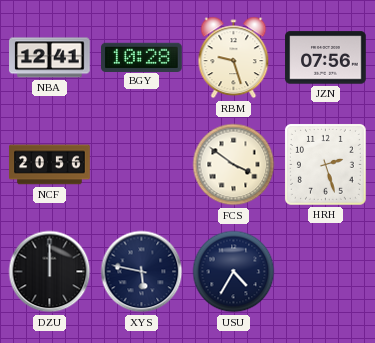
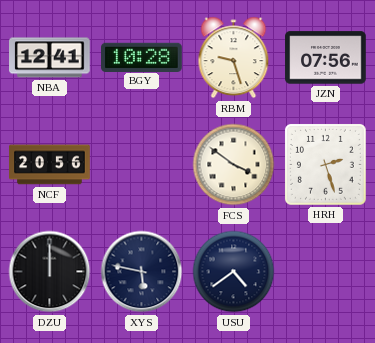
USU: 4:35 -> 4:39
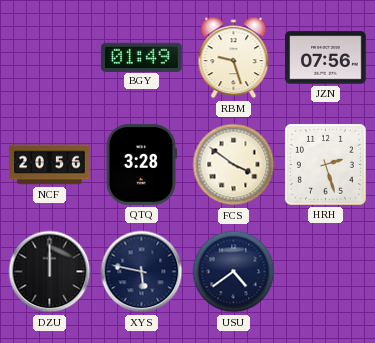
NBA: 12:41 -> none
BGY: 10:28 -> 01:49
QTQ: none -> 3:28
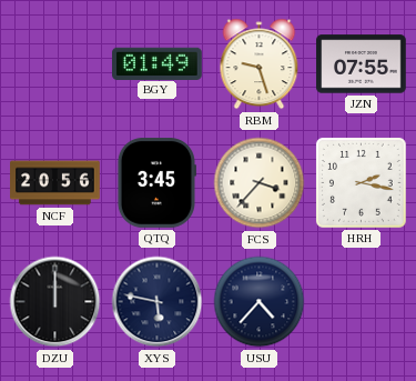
JZN: 07:56 -> 07:55
QTQ: 3:28 -> 3:45
FCS: 3:51 -> 3:37
HRH: 2:27 -> 2:17
USU: 4:39 -> 4:37
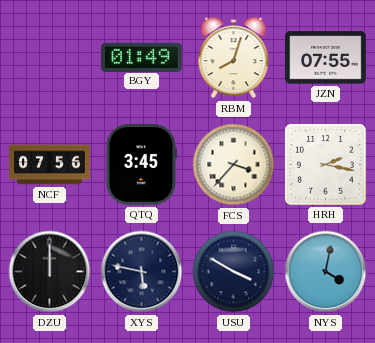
RBM: 9:27 -> 8:03
NCF: 20:56 -> 07:56
USU: 4:37 -> 3:50
NYS: none -> 4:02
